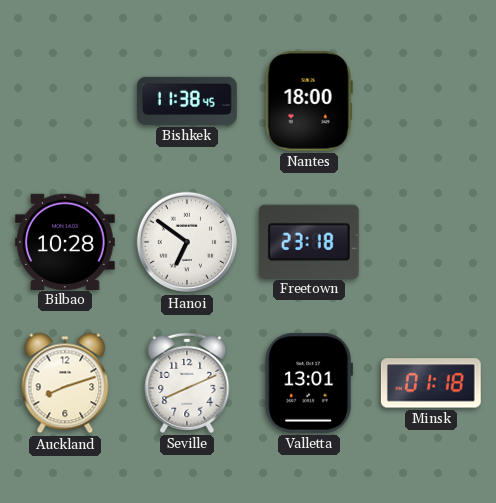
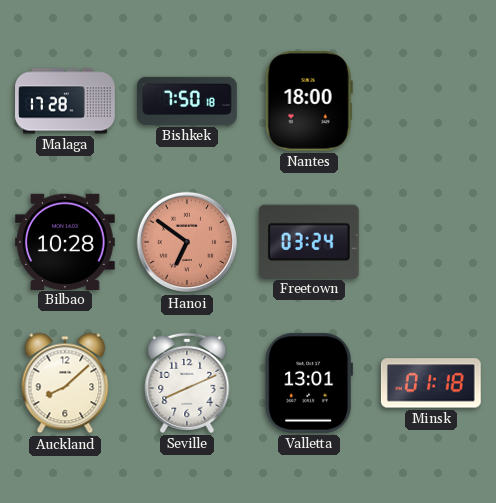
Malaga: none -> 17:28
Bishkek: 11:38 -> 7:50
Hanoi dial: white -> salmon
Freetown: 23:18 -> 03:24
Auckland: 8:12 -> 8:08
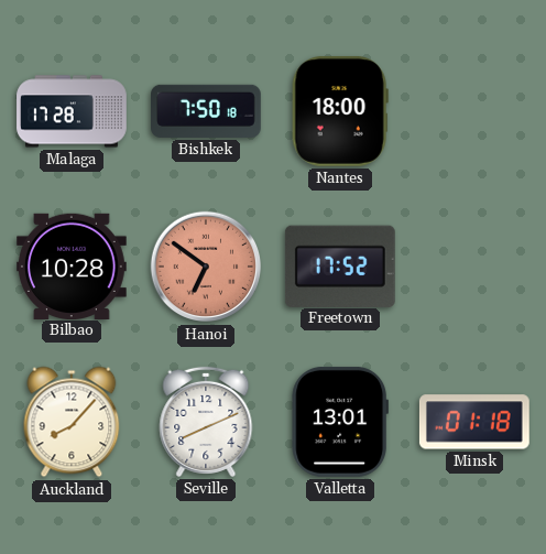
Freetown: 03:24 -> 17:52
Auckland: 8:08 -> 8:07
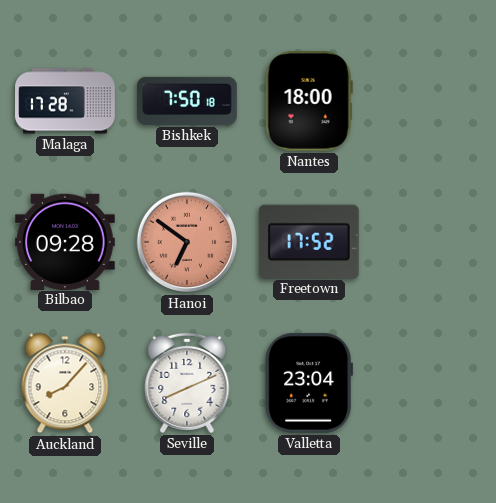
Bilbao: 10:28 -> 09:28
Valletta: 13:01 -> 23:04
Minsk: 01:18 -> none
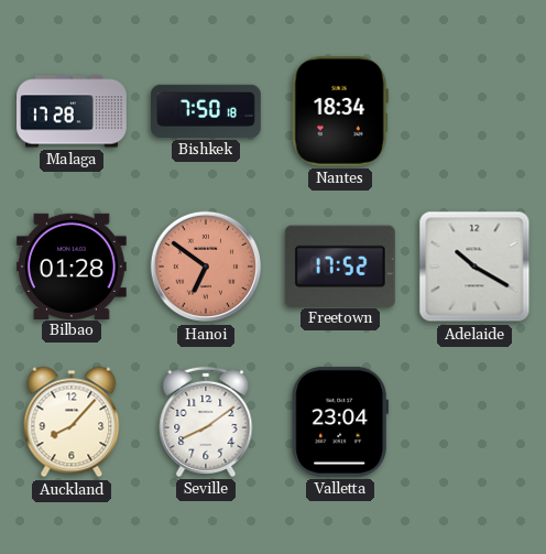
Nantes: 18:00 -> 18:34
Bilbao: 09:28 -> 01:28
Adelaide: none -> 10:20
Seville: 8:11 -> 8:09
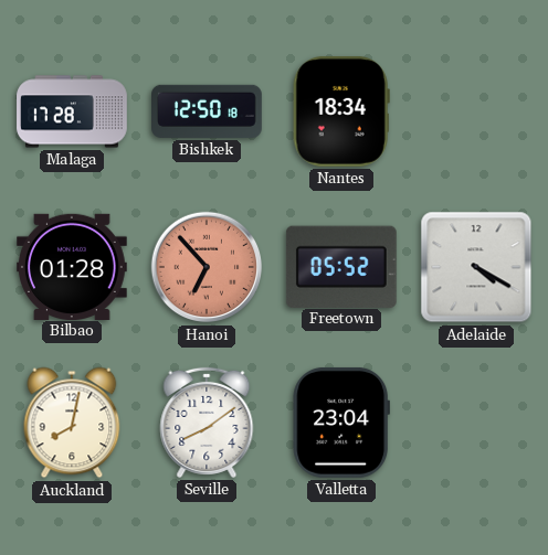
Bishkek: 7:50 -> 12:50
Hanoi: 6:51 -> 6:53
Freetown: 17:52 -> 05:52
Adelaide: 10:20 -> 4:20
Auckland: 8:07 -> 8:02
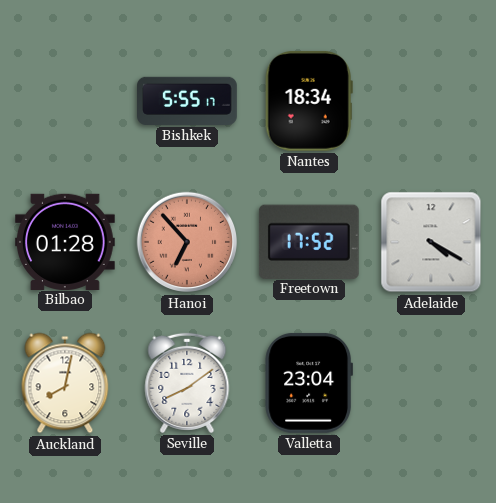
Malaga: 17:28 -> none
Bishkek: 12:50 -> 5:55
Freetown: 05:52 -> 17:52
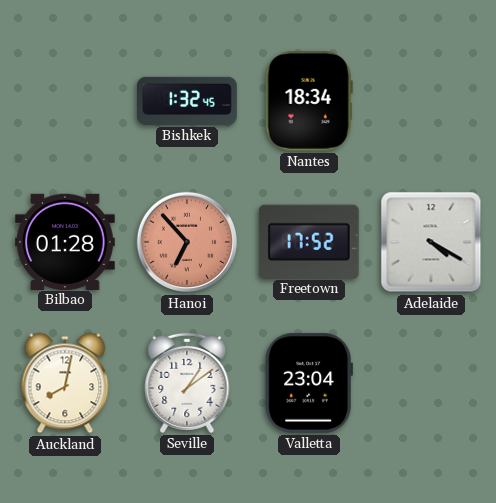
Bishkek: 5:55 -> 1:32
Seville: 8:09 -> 1:09
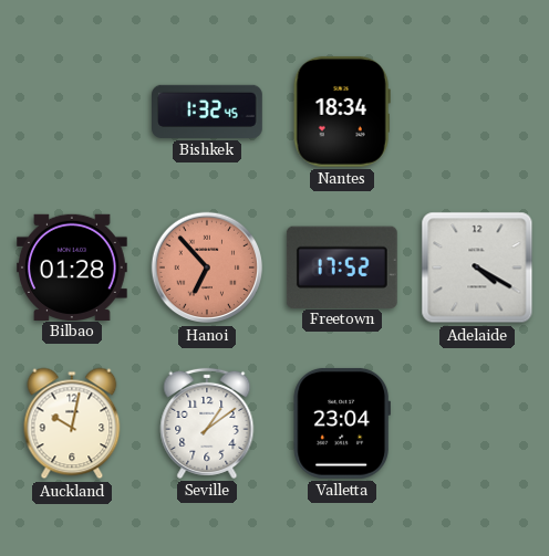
Auckland: 8:02 -> 10:02
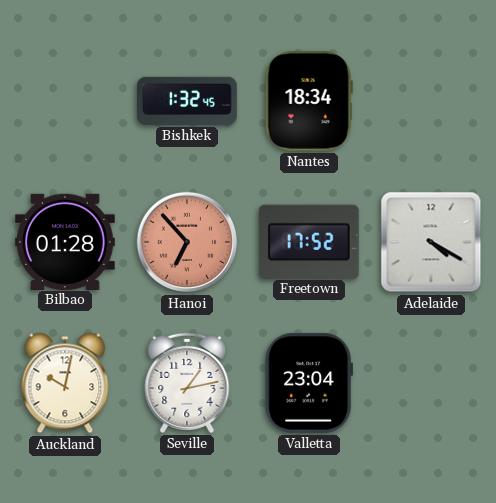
Seville: 1:09 -> 1:13
